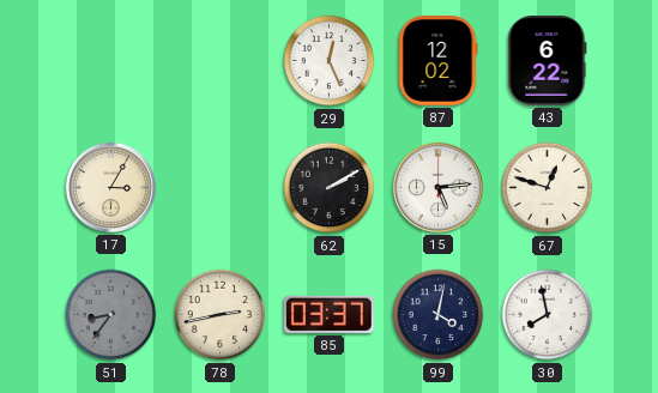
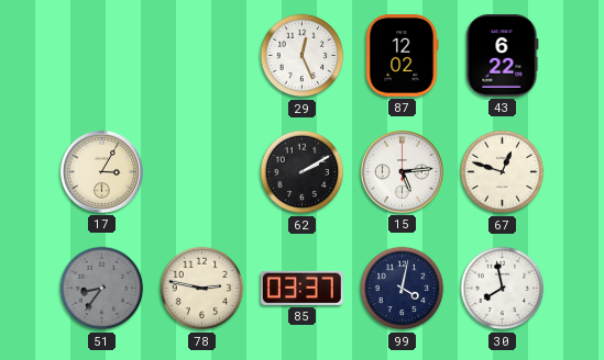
78: 2:43 -> 2:47
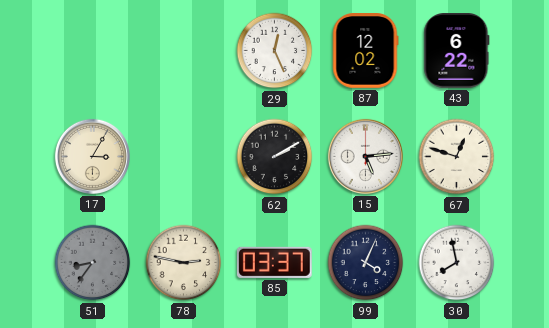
99: 4:02 -> 4:04
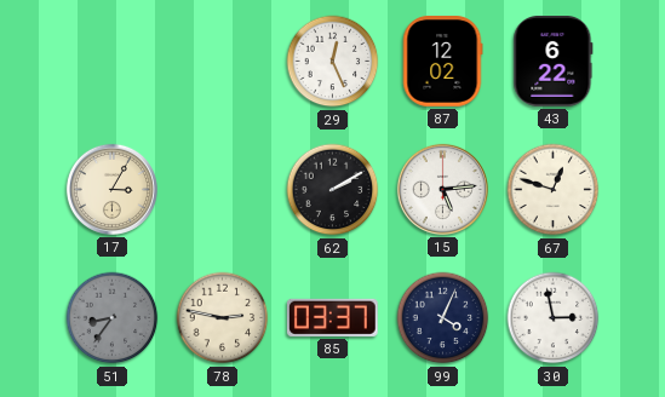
30: 7:58 -> 2:58
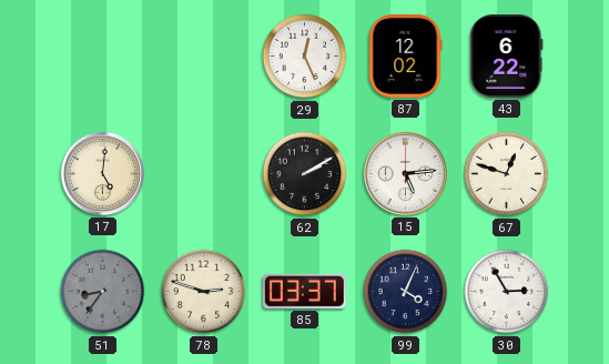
17: 3:05 -> 5:01
78: 2:47 -> 2:48
30: 2:58 -> 2:55
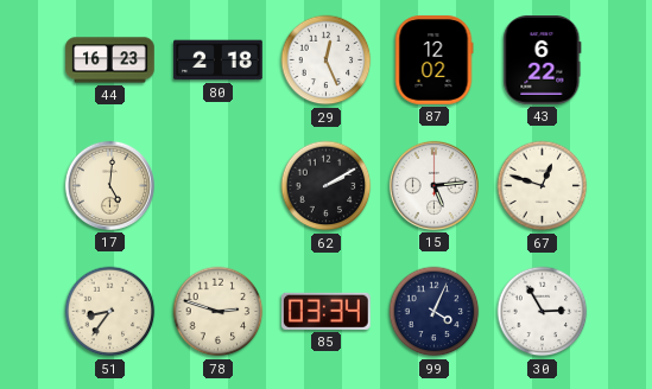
44: none -> 16:23
80: none -> 2:18
51 dial: grey -> cream
85: 03:37 -> 03:34
